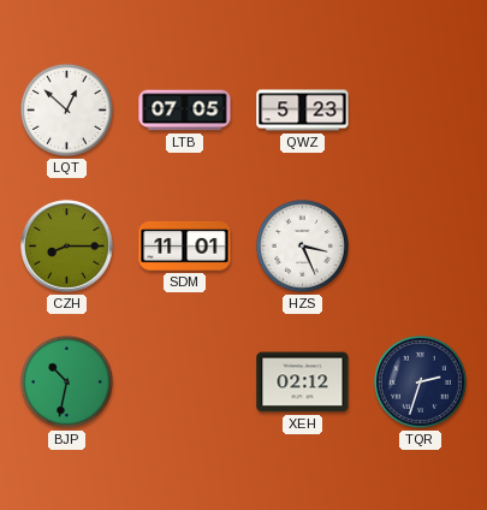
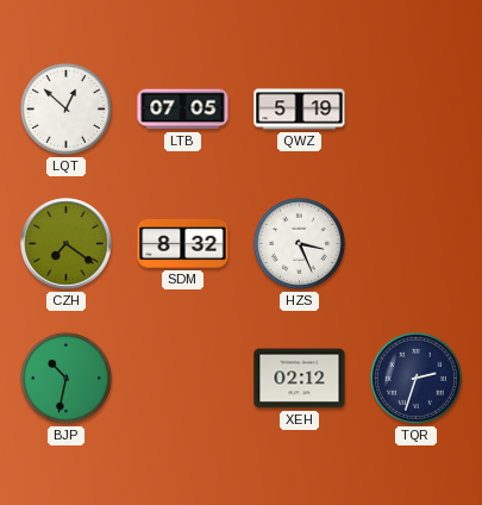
QWZ: 5:23 -> 5:19
CZH: 8:15 -> 7:21
SDM: 11:01 -> 8:32
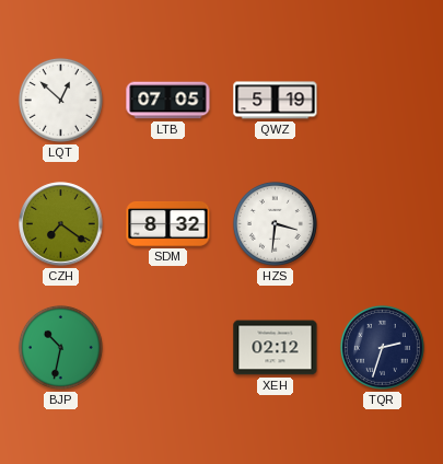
HZS: 3:26 -> 3:31
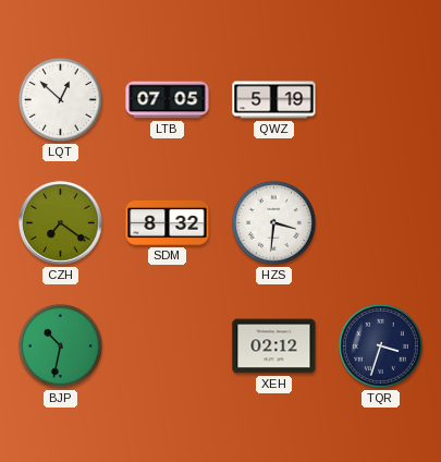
TQR: 2:33 -> 3:33
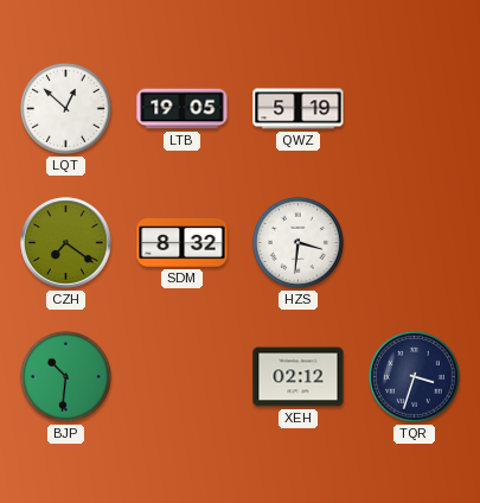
LTB: 07:05 -> 19:05
BJP: 10:32 -> 10:31
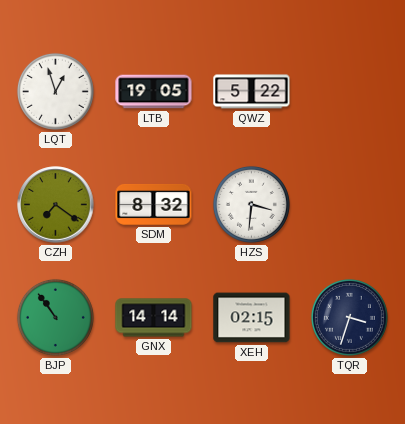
LQT: 12:52 -> 12:57
QWZ: 5:19 -> 5:22
BJP: 10:31 -> 10:54
GNX: none -> 14:14
XEH: 02:12 -> 02:15
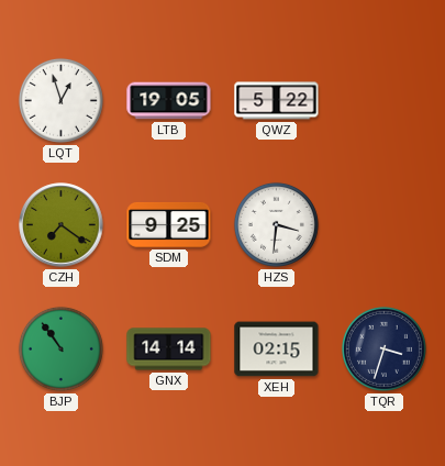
SDM: 8:32 -> 9:25
